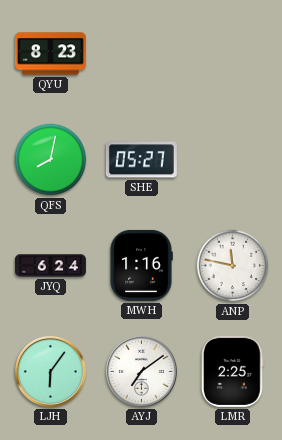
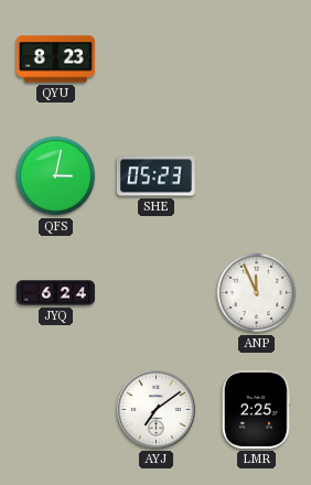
QFS: 8:02 -> 3:02
SHE: 05:27 -> 05:23
MWH: 1:16 -> none
ANP: 11:47 -> 11:56
LJH: 6:06 -> none
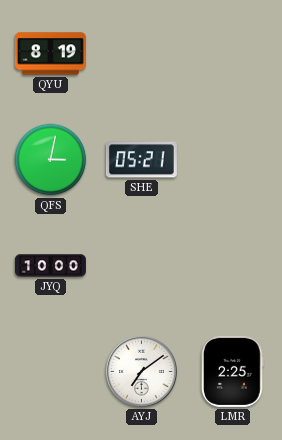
QYU: 8:23 -> 8:19
SHE: 05:23 -> 05:21
JYQ: 6:24 -> 10:00
ANP: 11:56 -> none
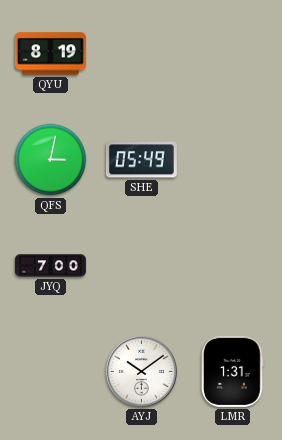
SHE: 05:21 -> 05:49
JYQ: 10:00 -> 7:00
AYJ: 7:09 -> 10:09
LMR: 2:25 -> 1:31
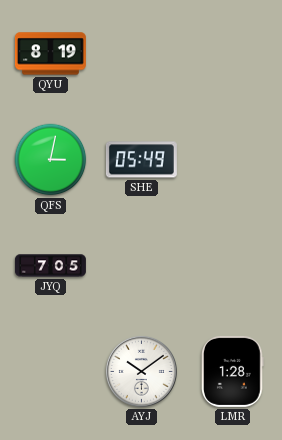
JYQ: 7:00 -> 7:05
LMR: 1:31 -> 1:28
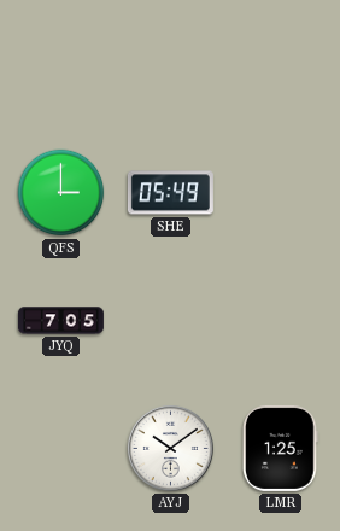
QYU: 8:19 -> none
QFS: 3:02 -> 3:00
LMR: 1:28 -> 1:25
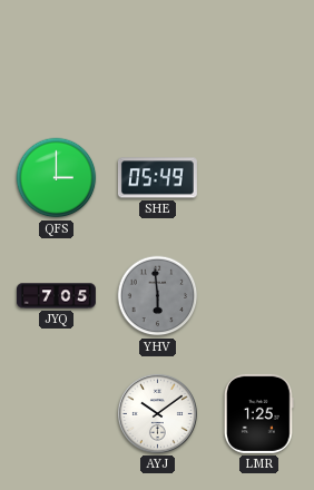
YHV: none -> 5:59
